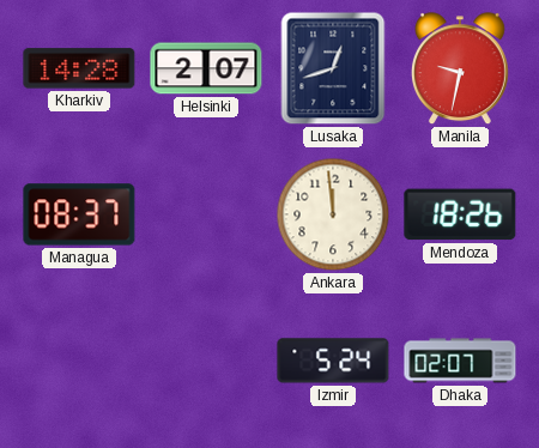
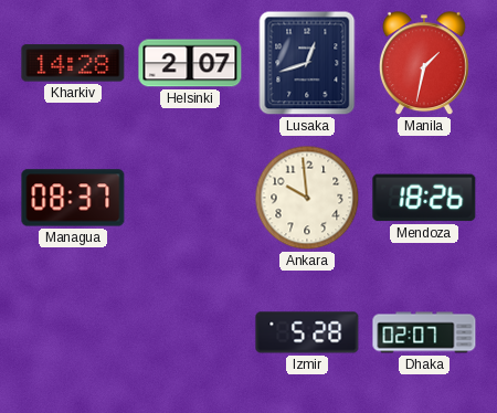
Manila: 9:32 -> 1:32
Ankara: 11:59 -> 9:59
Izmir: 5:24 -> 5:28
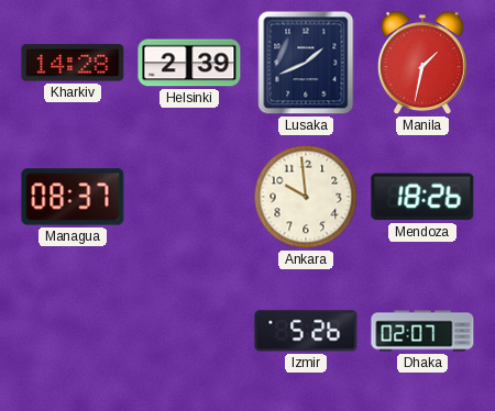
Helsinki: 2:07 -> 2:39
Lusaka: 12:42 -> 1:41
Izmir: 5:28 -> 5:26
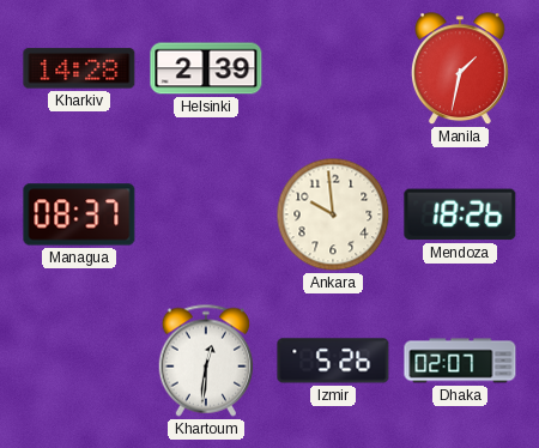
Lusaka: 1:41 -> none
Khartoum: none -> 12:31
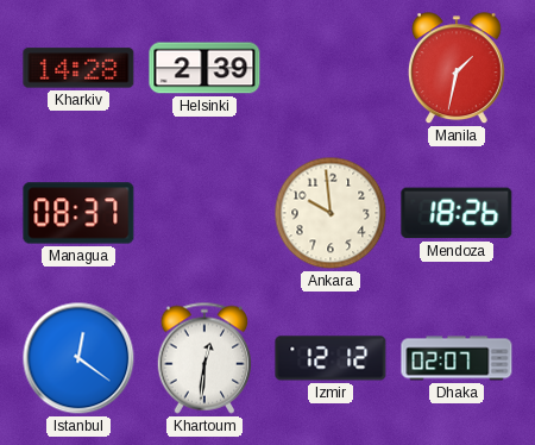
Istanbul: none -> 12:21
Izmir: 5:26 -> 12:12
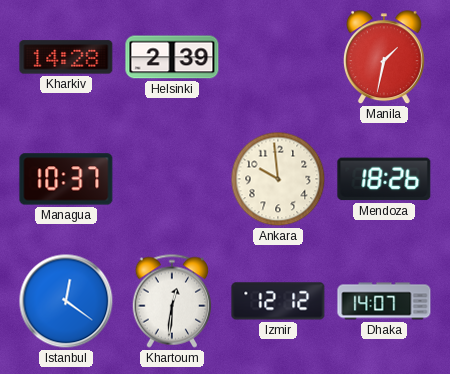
Managua: 08:37 -> 10:37
Dhaka: 02:07 -> 14:07
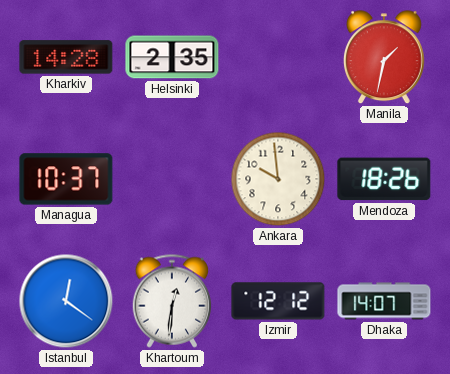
Helsinki: 2:39 -> 2:35
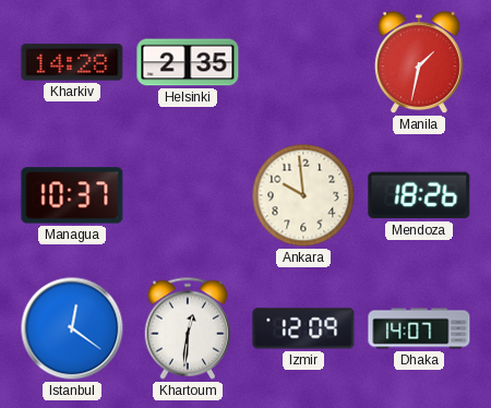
Izmir: 12:12 -> 12:09
